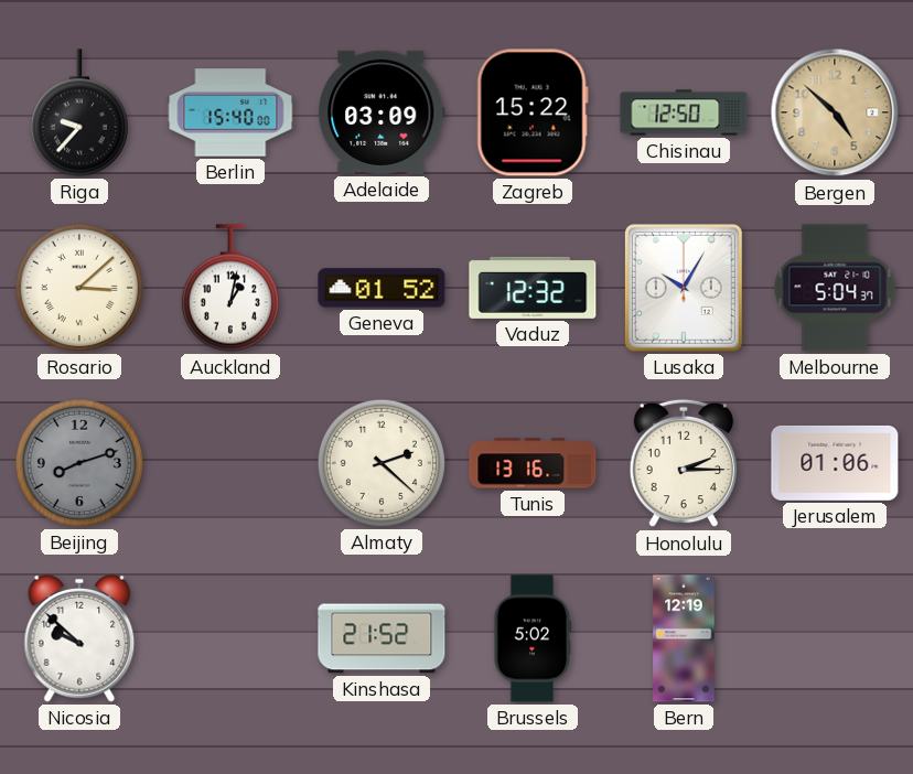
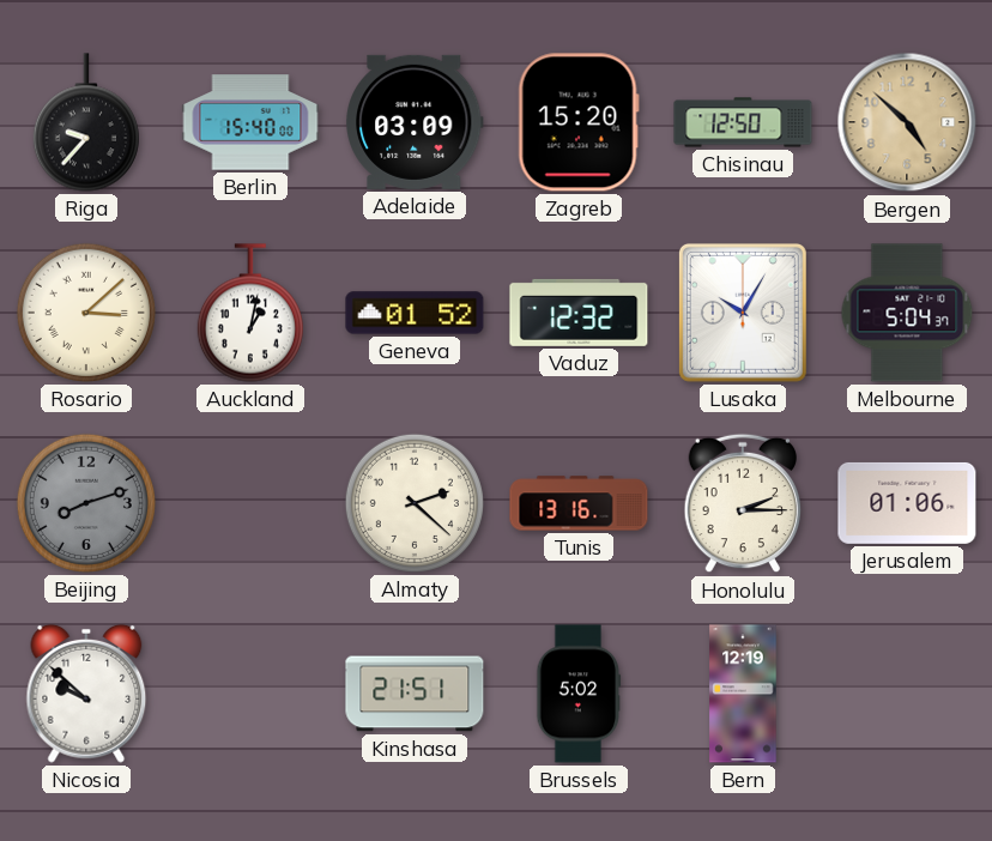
Zagreb: 15:22 -> 15:20
Kinshasa: 21:52 -> 21:51
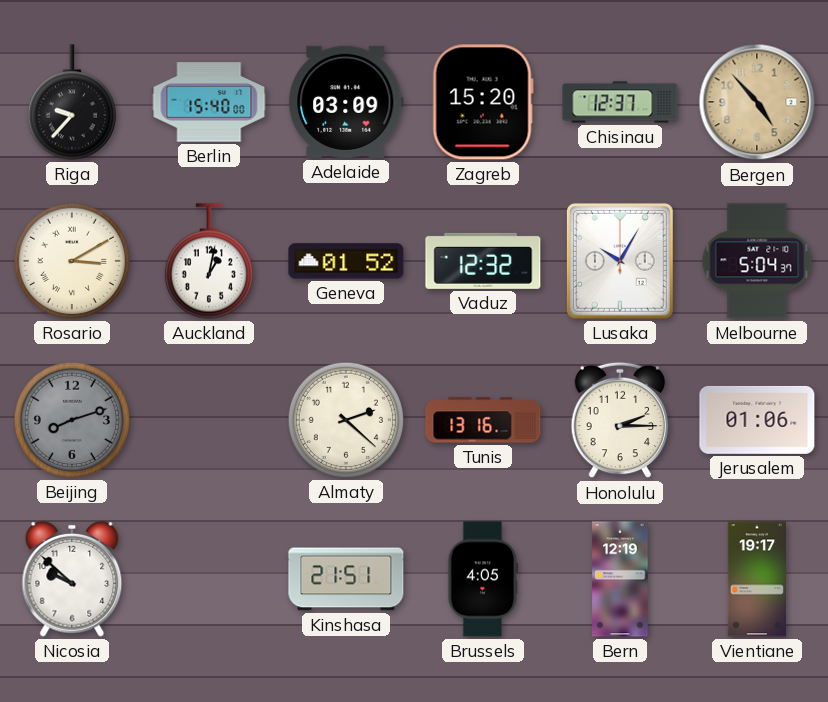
Chisinau: 12:50 -> 12:37
Bergen: 4:52 -> 4:53
Rosario: 3:08 -> 3:10
Brussels: 5:02 -> 4:05
Vientiane: none -> 19:17
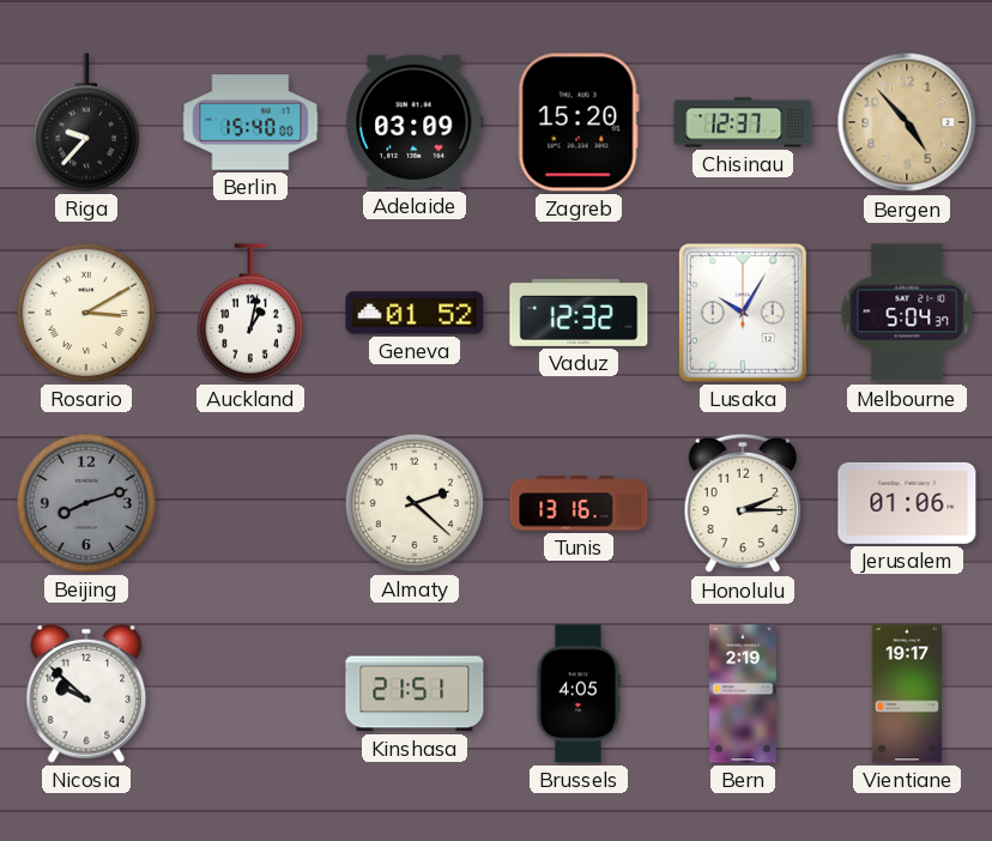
Bern: 12:19 -> 2:19
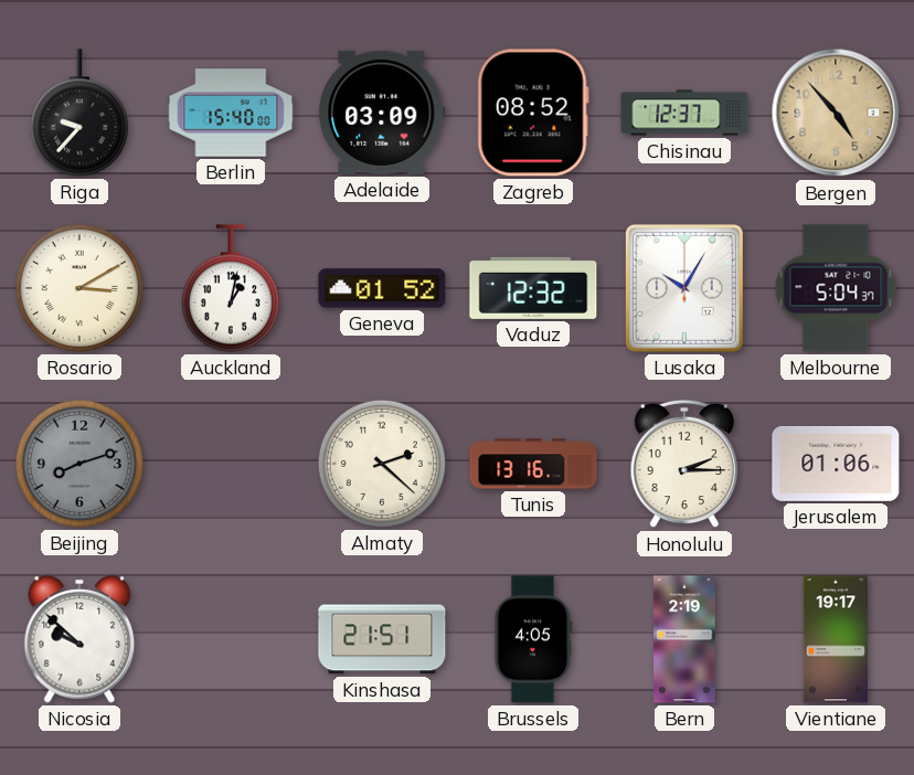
Zagreb: 15:20 -> 08:52
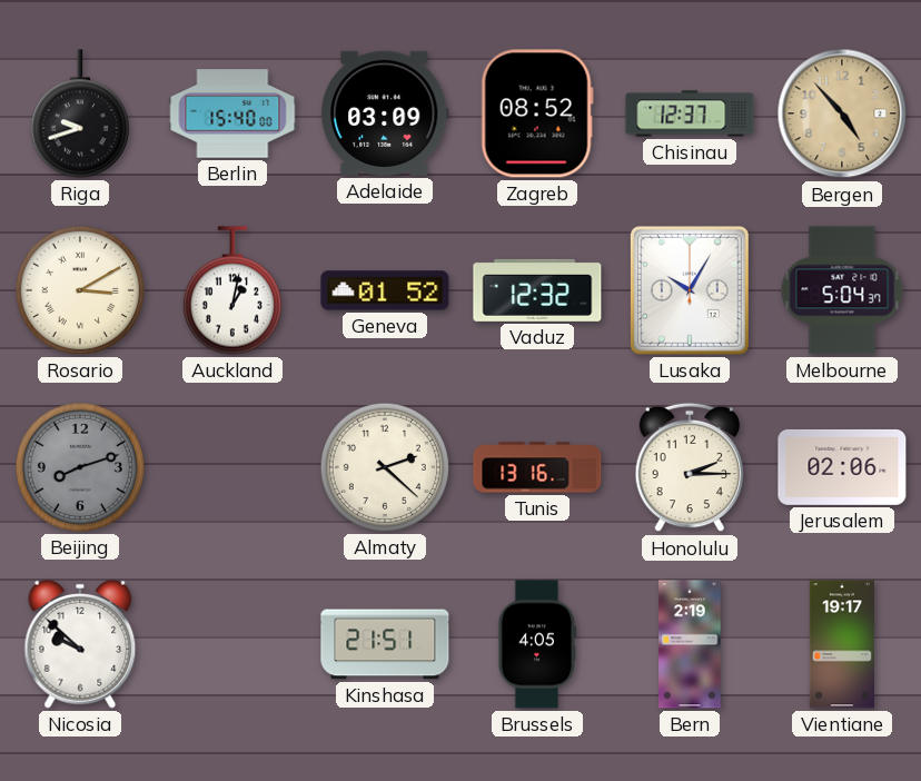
Riga: 9:37 -> 9:42
Jerusalem: 01:06 -> 02:06
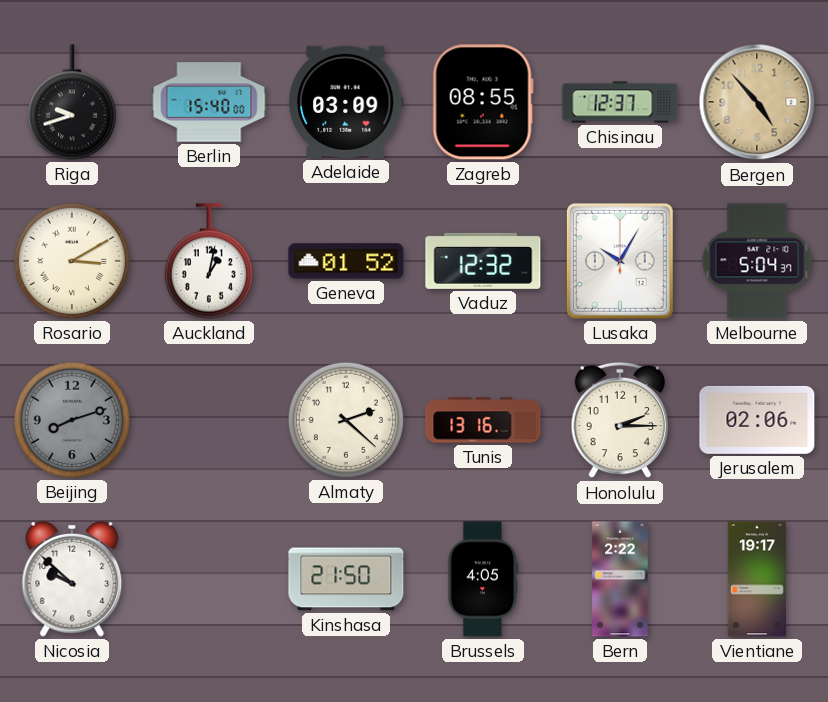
Zagreb: 08:52 -> 08:55
Kinshasa: 21:51 -> 21:50
Bern: 2:19 -> 2:22
